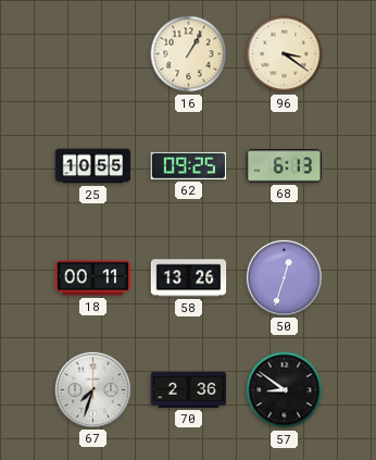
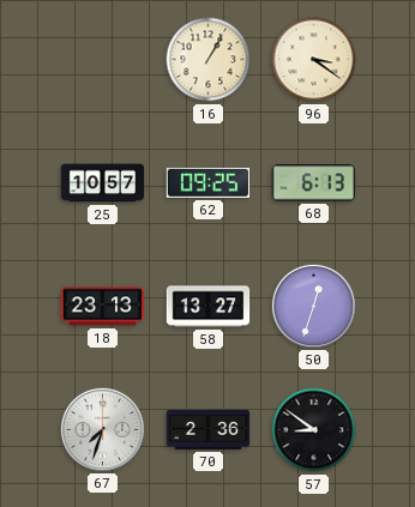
25: 10:55 -> 10:57
18: 00:11 -> 23:13
58: 13:26 -> 13:27
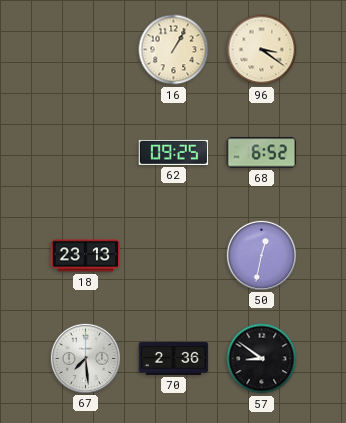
25: 10:57 -> none
68: 6:13 -> 6:52
58: 13:27 -> none
50: 12:33 -> 12:32
67: 7:33 -> 7:29
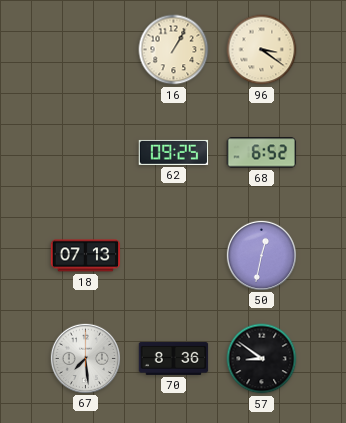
18: 23:13 -> 07:13
70: 2:36 -> 8:36
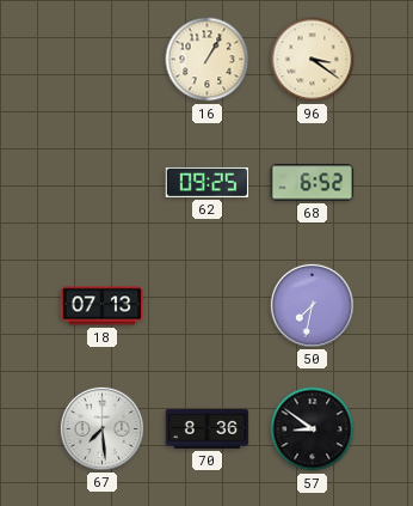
50: 12:32 -> 7:32
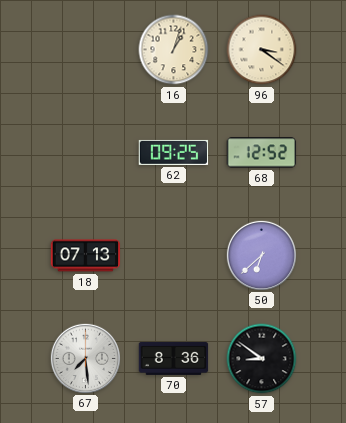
16: 1:05 -> 1:03
68: 6:52 -> 12:52
50: 7:32 -> 6:38
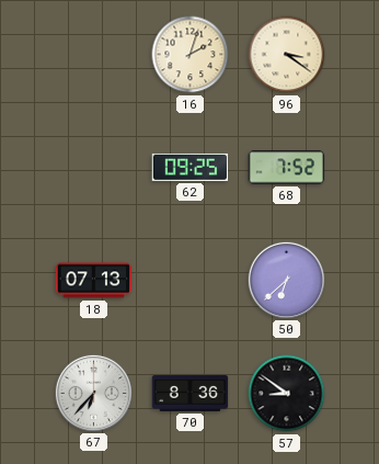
16: 1:03 -> 2:03
68: 12:52 -> 7:52
67: 7:29 -> 6:37
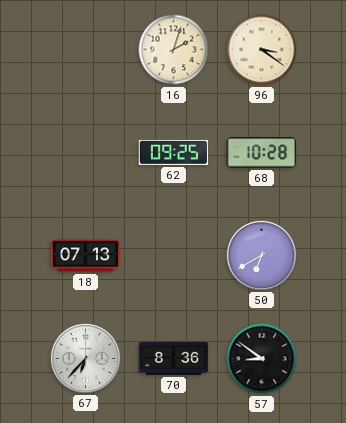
68: 7:52 -> 10:28
50: 6:38 -> 6:40
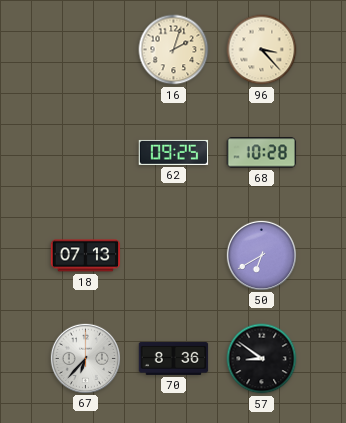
96: 3:21 -> 3:23
